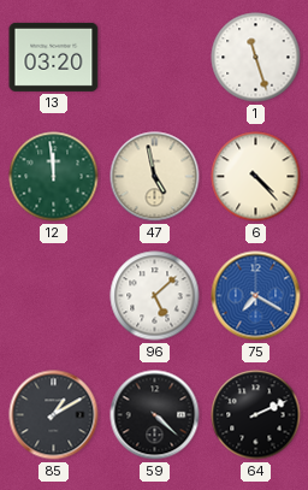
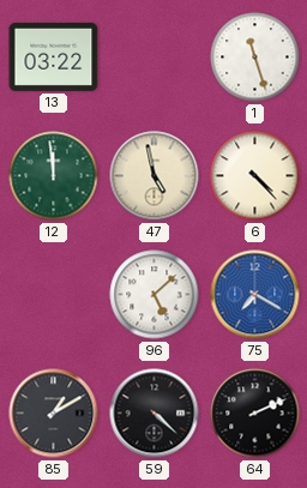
13: 03:20 -> 03:22
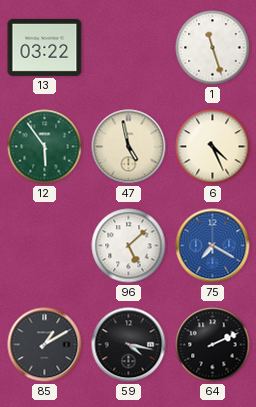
12: 11:59 -> 5:54
6: 4:23 -> 4:26
59: 4:22 -> 4:17
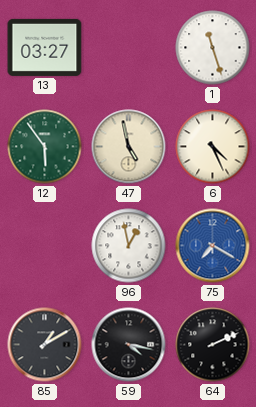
13: 03:22 -> 03:27
96: 5:08 -> 12:58
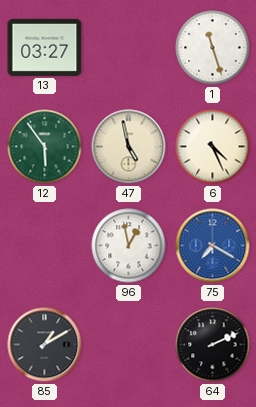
59: 4:17 -> none
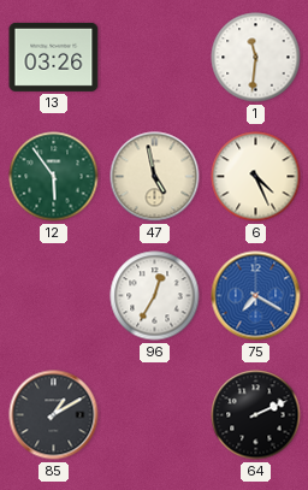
13: 03:27 -> 03:26
1: 11:27 -> 11:31
96: 12:58 -> 12:35
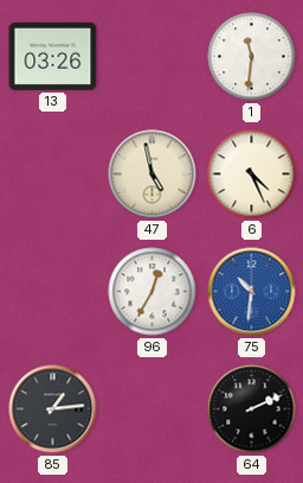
12: 5:54 -> none
75: 7:20 -> 10:31
85: 1:10 -> 1:14
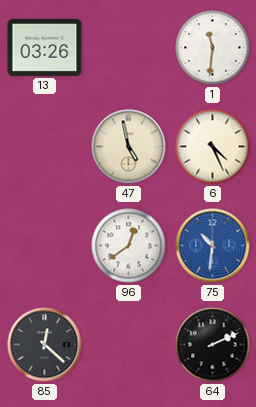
96: 12:35 -> 12:39
85: 1:14 -> 12:22
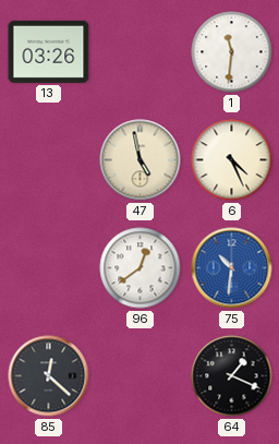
64: 2:11 -> 1:19
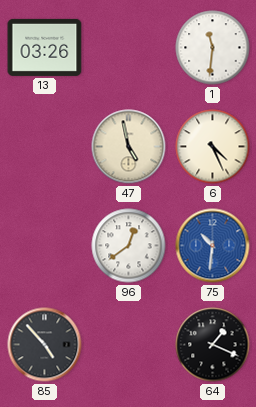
85: 12:22 -> 4:53
